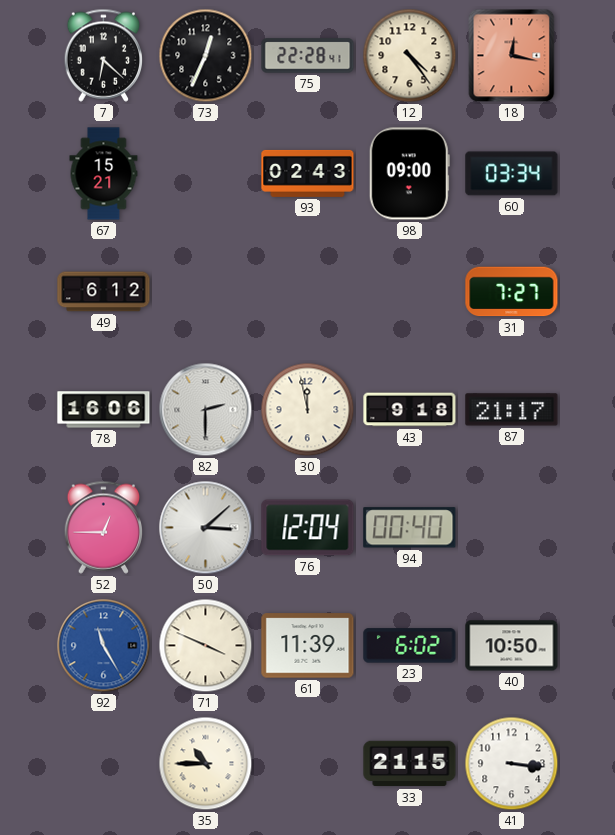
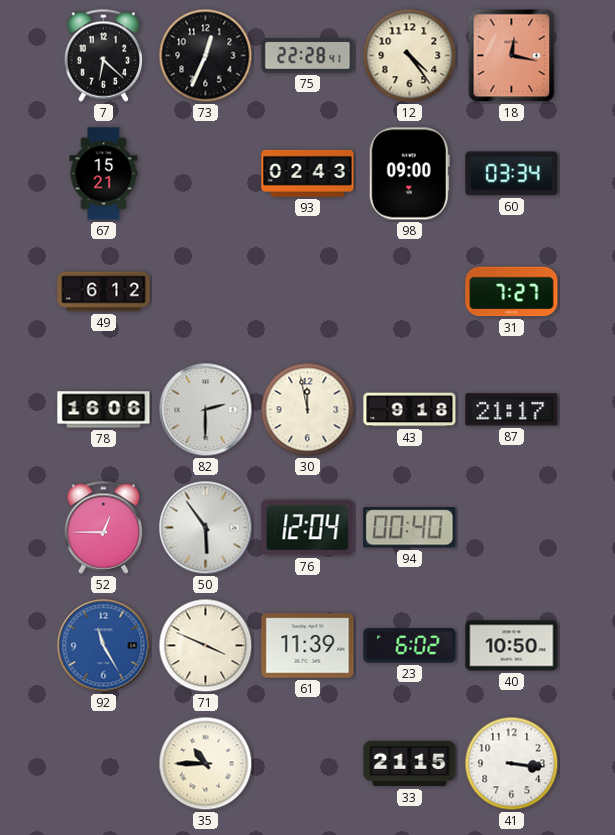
50: 3:08 -> 5:54
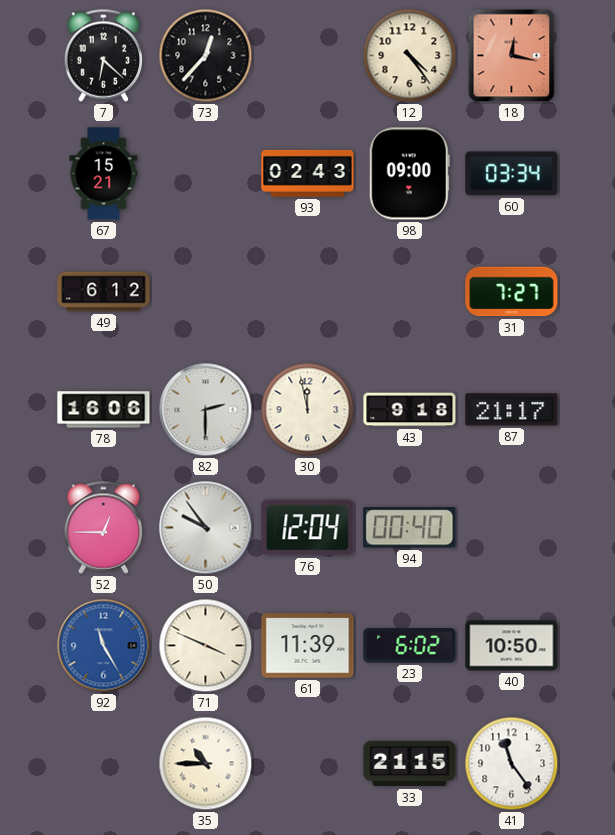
73: 12:34 -> 12:37
75: 22:28 -> none
50: 5:54 -> 9:54
41: 3:16 -> 11:24
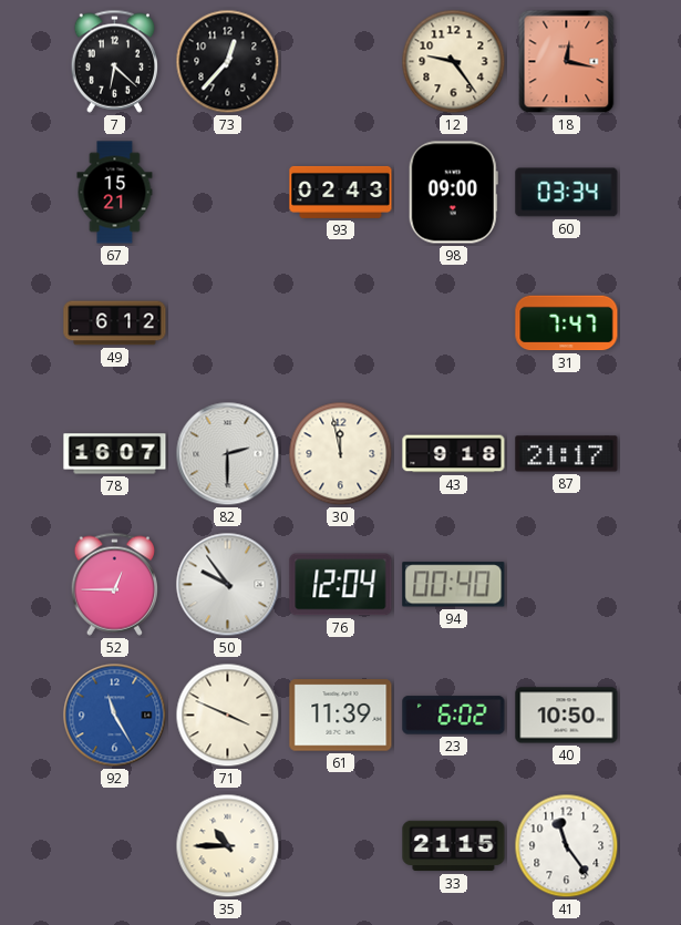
12: 4:24 -> 9:24
31: 7:27 -> 7:47
78: 16:06 -> 16:07
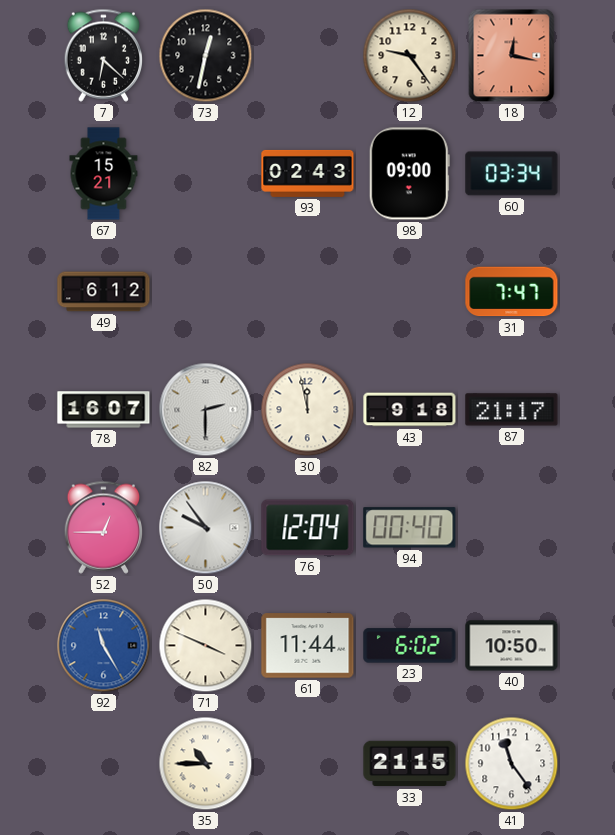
73: 12:37 -> 12:32
61: 11:39 -> 11:44
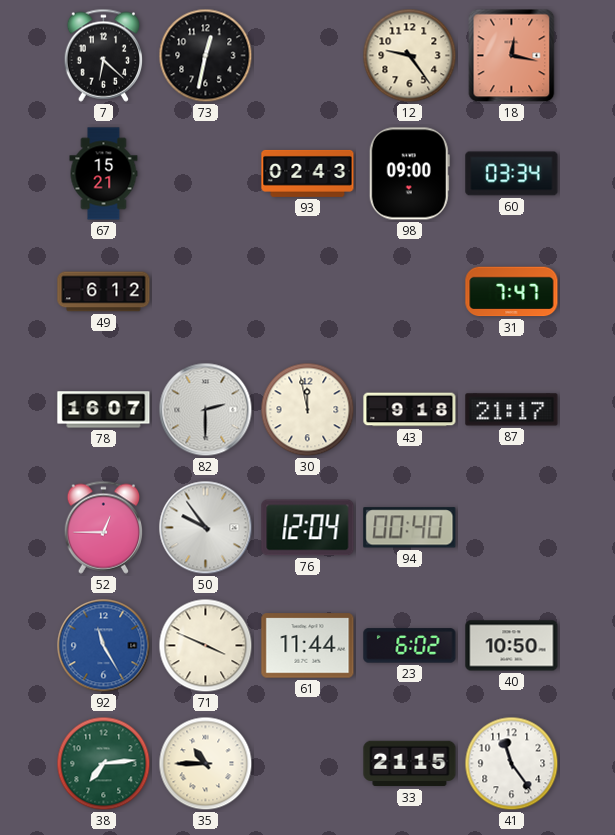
38: none -> 7:14
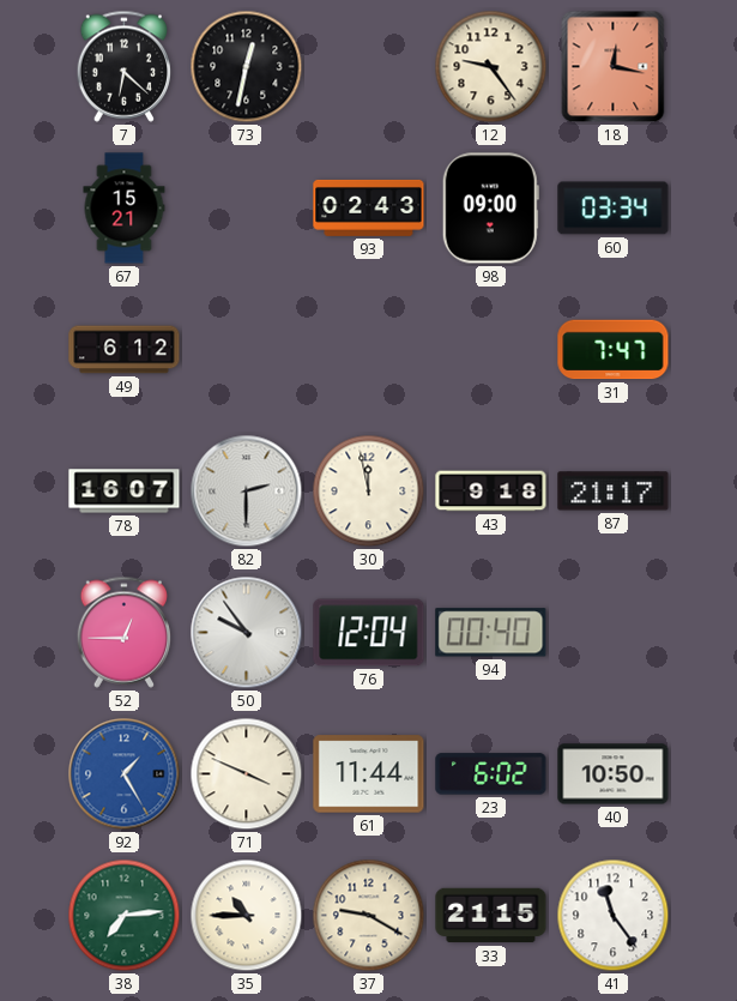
92: 11:25 -> 1:25
37: none -> 9:20
